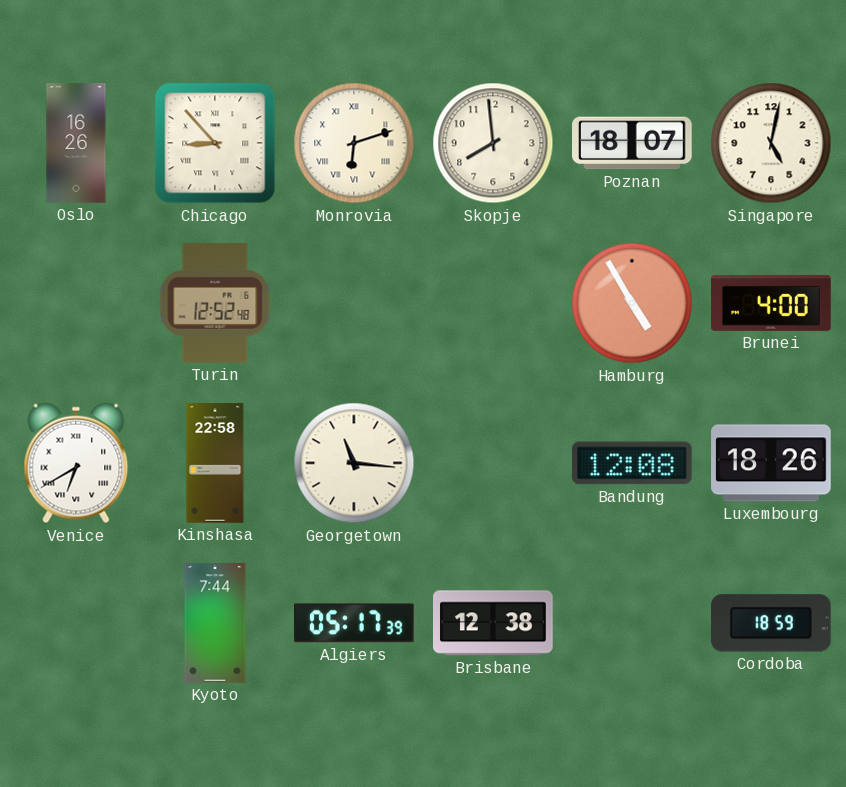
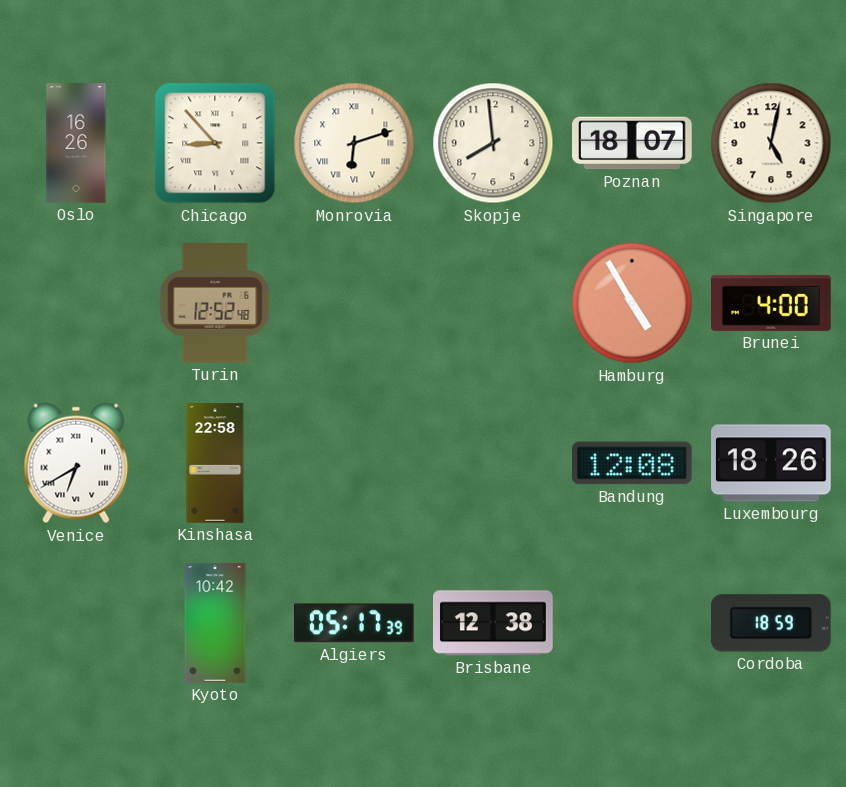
Georgetown: 11:16 -> none
Kyoto: 7:44 -> 10:42
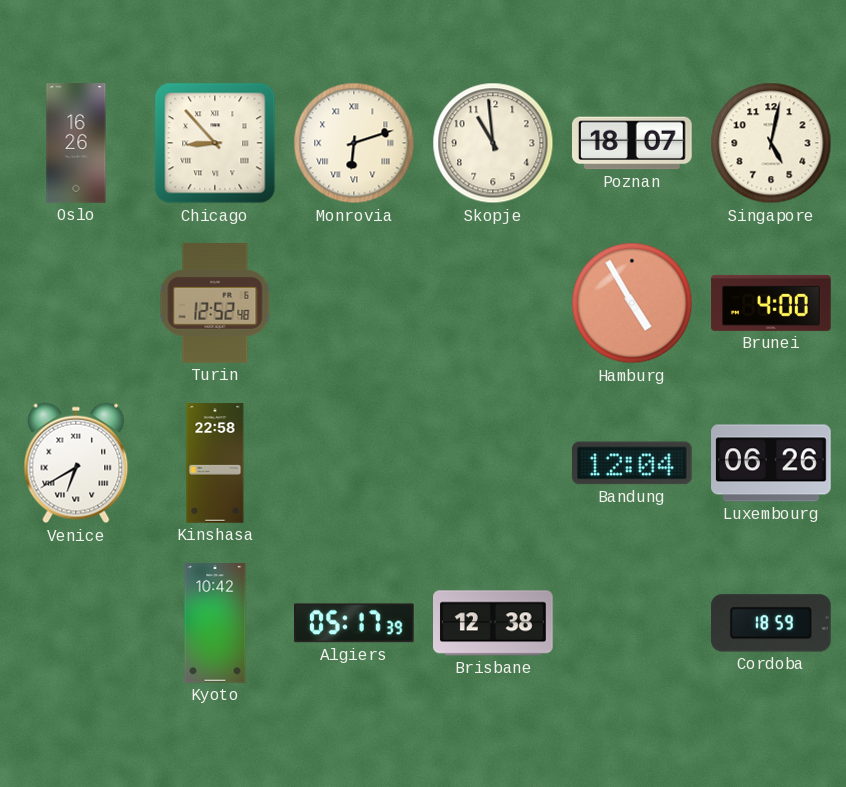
Skopje: 7:59 -> 10:59
Bandung: 12:08 -> 12:04
Luxembourg: 18:26 -> 06:26
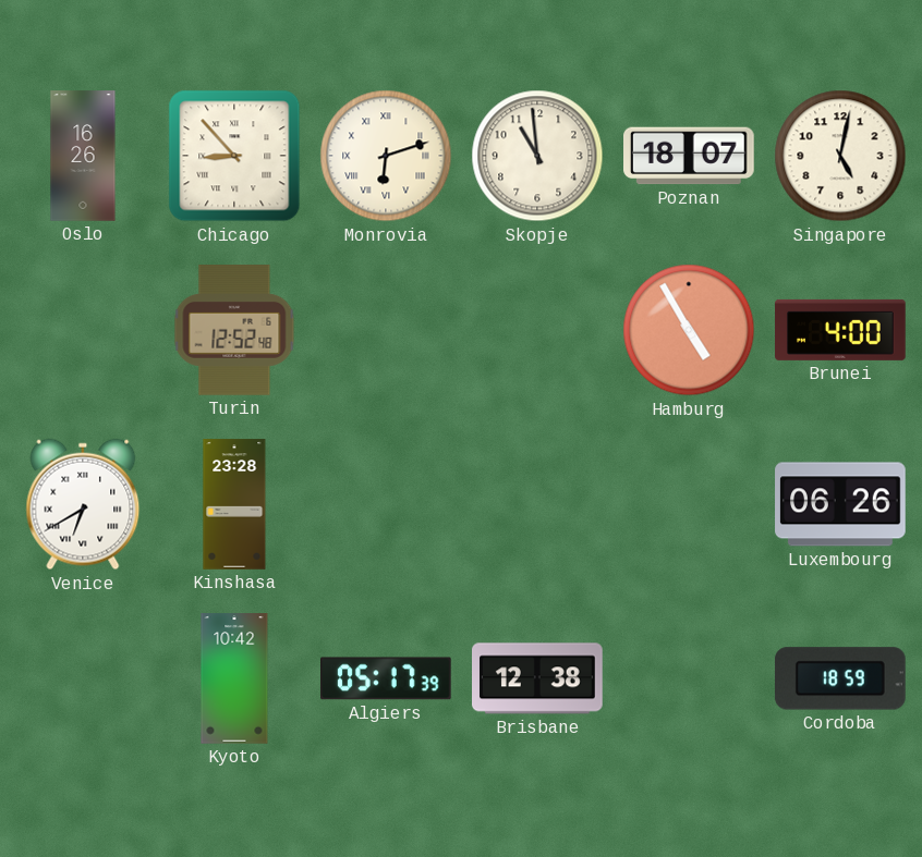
Kinshasa: 22:58 -> 23:28
Bandung: 12:04 -> none
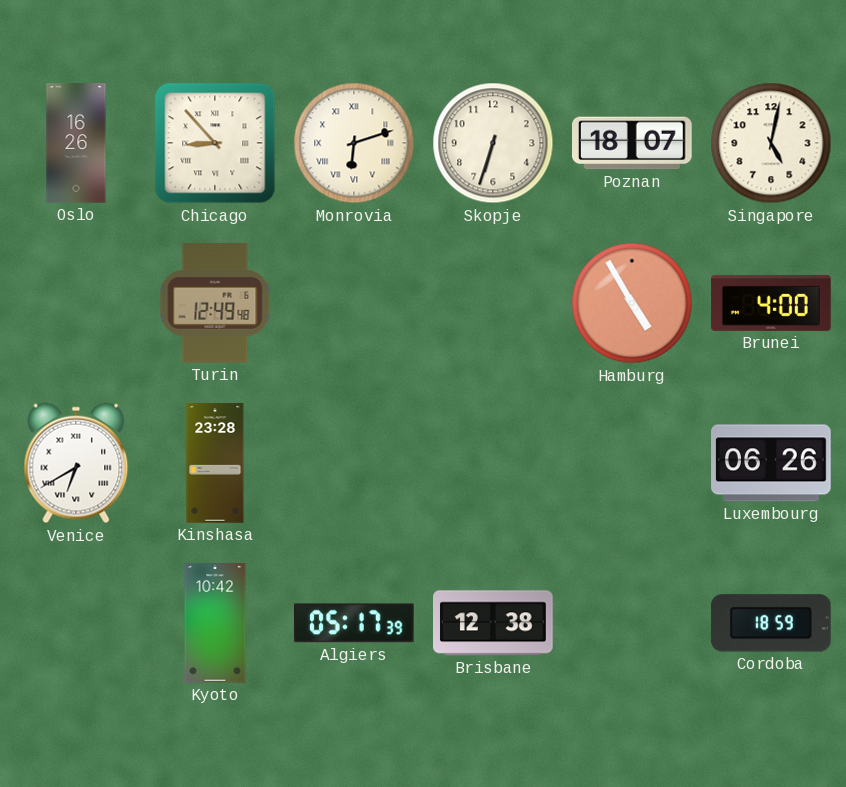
Skopje: 10:59 -> 6:33
Turin: 12:52 -> 12:49
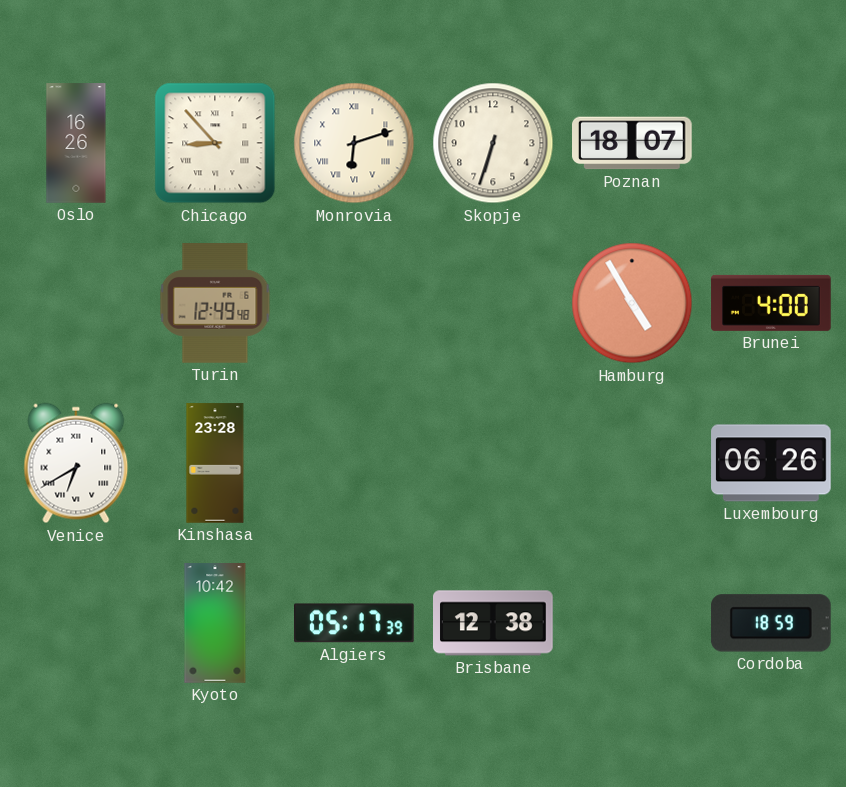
Singapore: 5:02 -> none
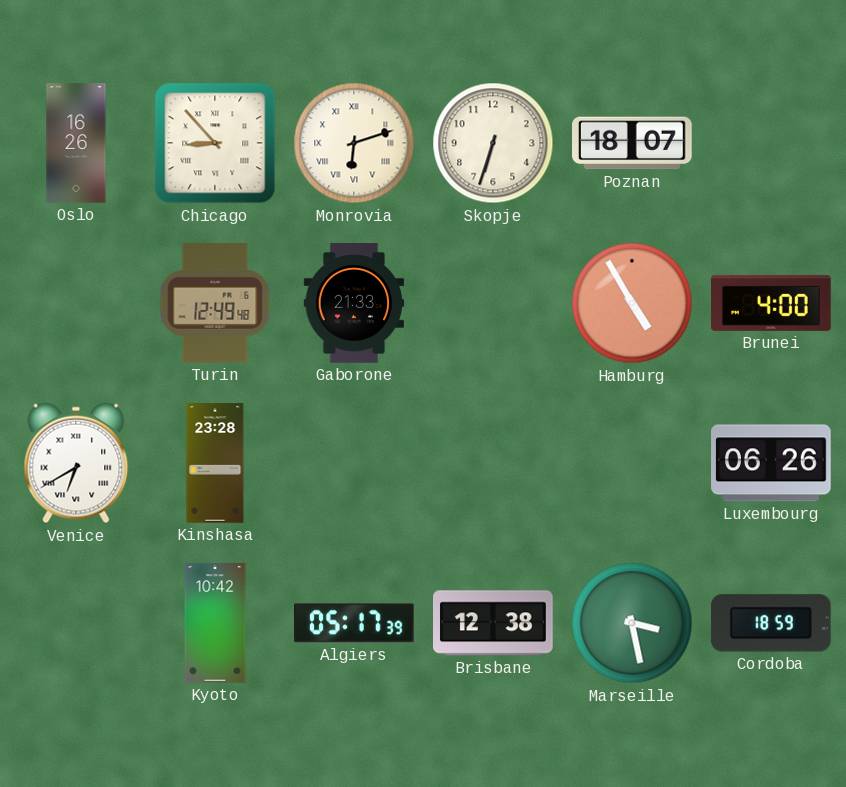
Gaborone: none -> 21:33
Marseille: none -> 3:28
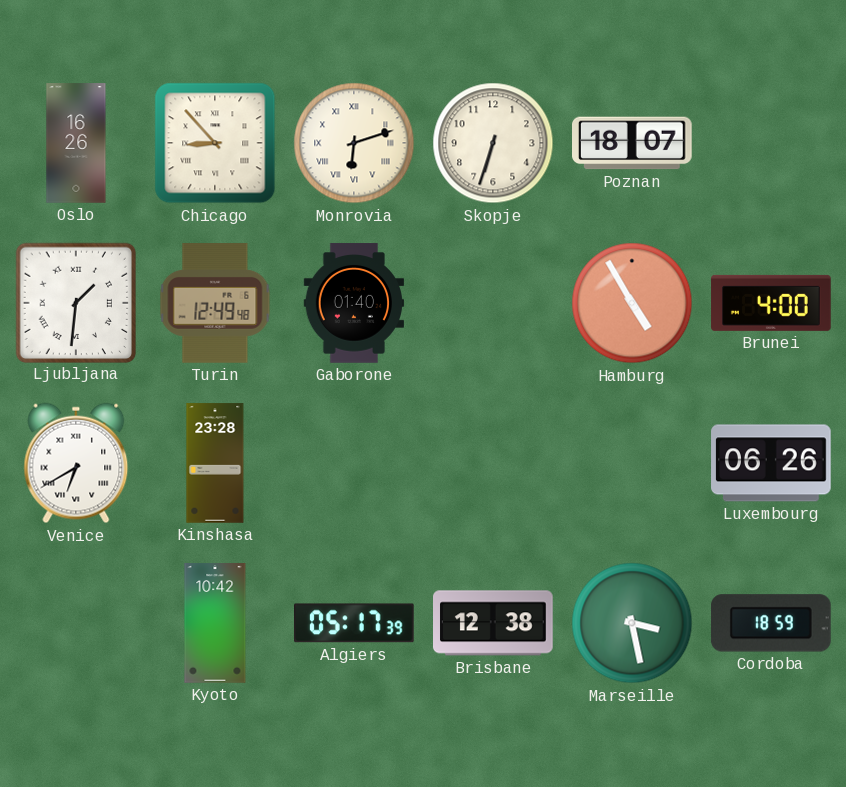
Ljubljana: none -> 1:31
Gaborone: 21:33 -> 01:40
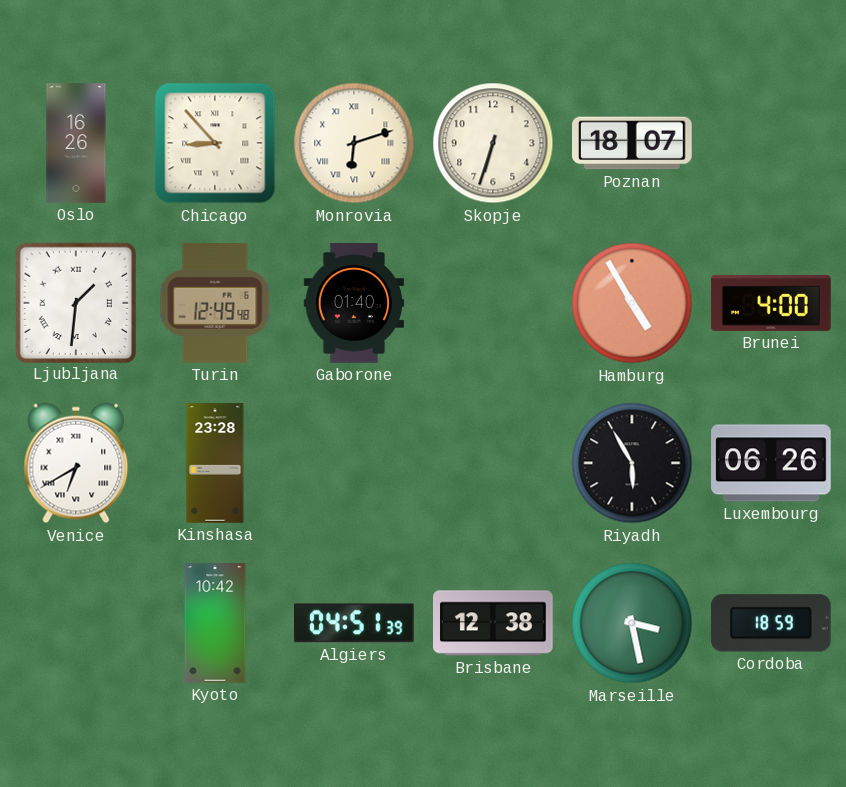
Riyadh: none -> 5:55
Algiers: 05:17 -> 04:51
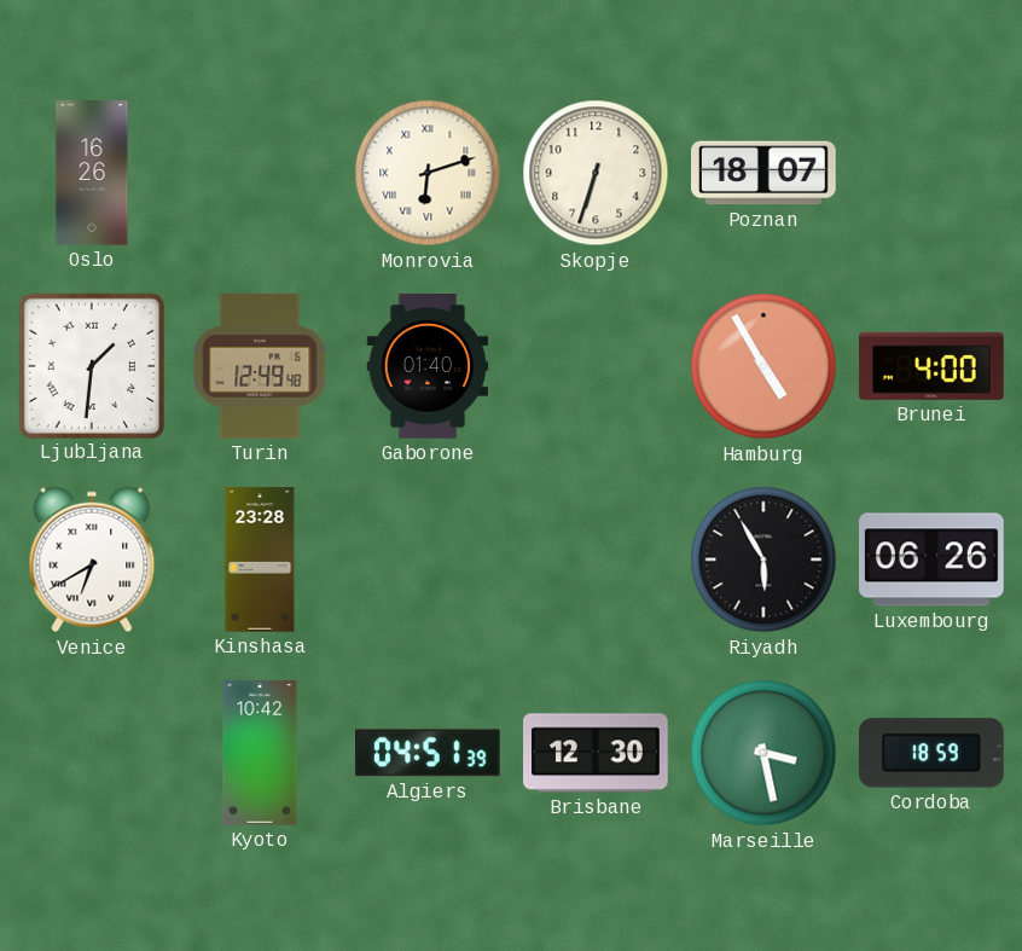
Chicago: 8:53 -> none
Brisbane: 12:38 -> 12:30
